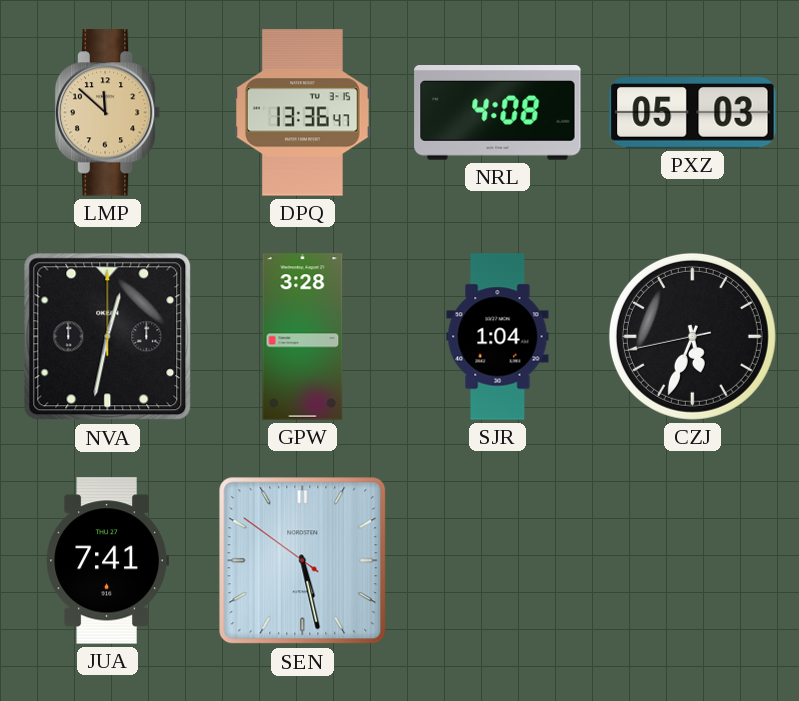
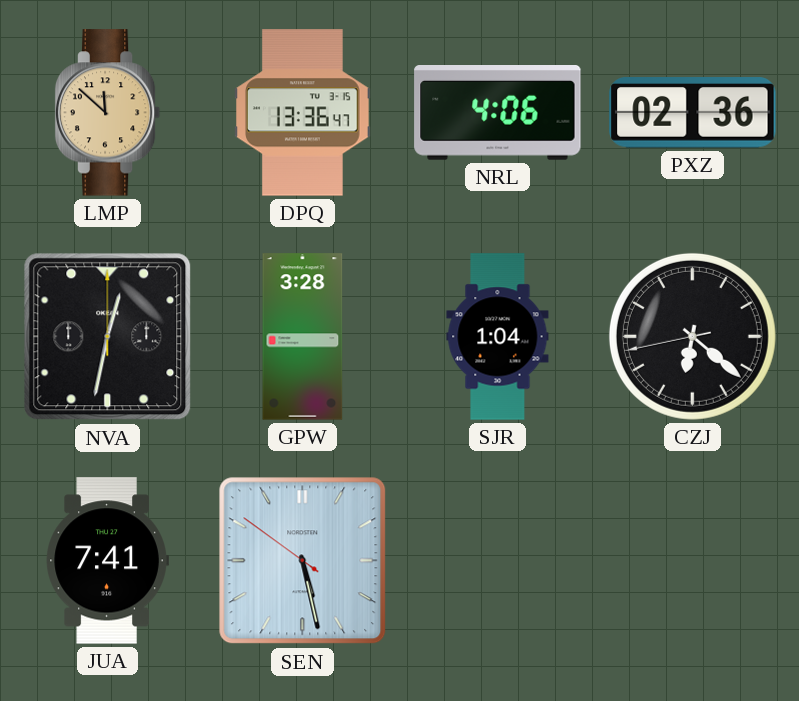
NRL: 4:08 -> 4:06
PXZ: 05:03 -> 02:36
CZJ: 5:33 -> 6:21
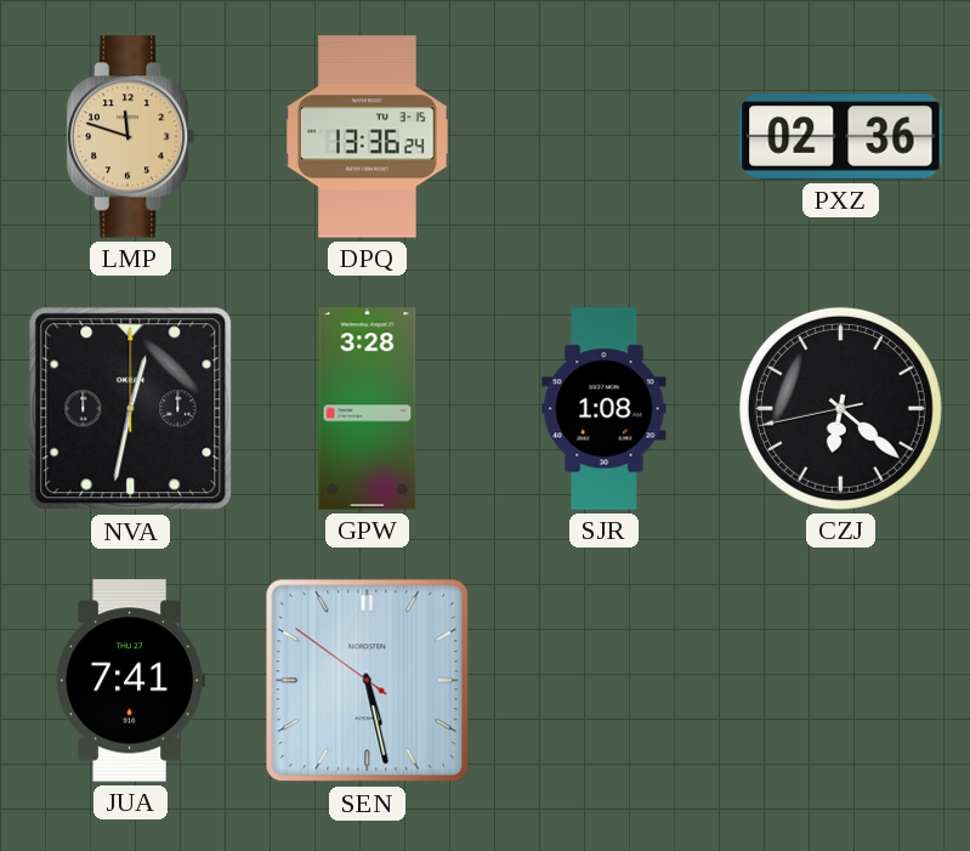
LMP: 11:52 -> 11:48
DPQ: 13:36:47 -> 13:36:24
NRL: 4:06 -> none
SJR: 1:04 -> 1:08
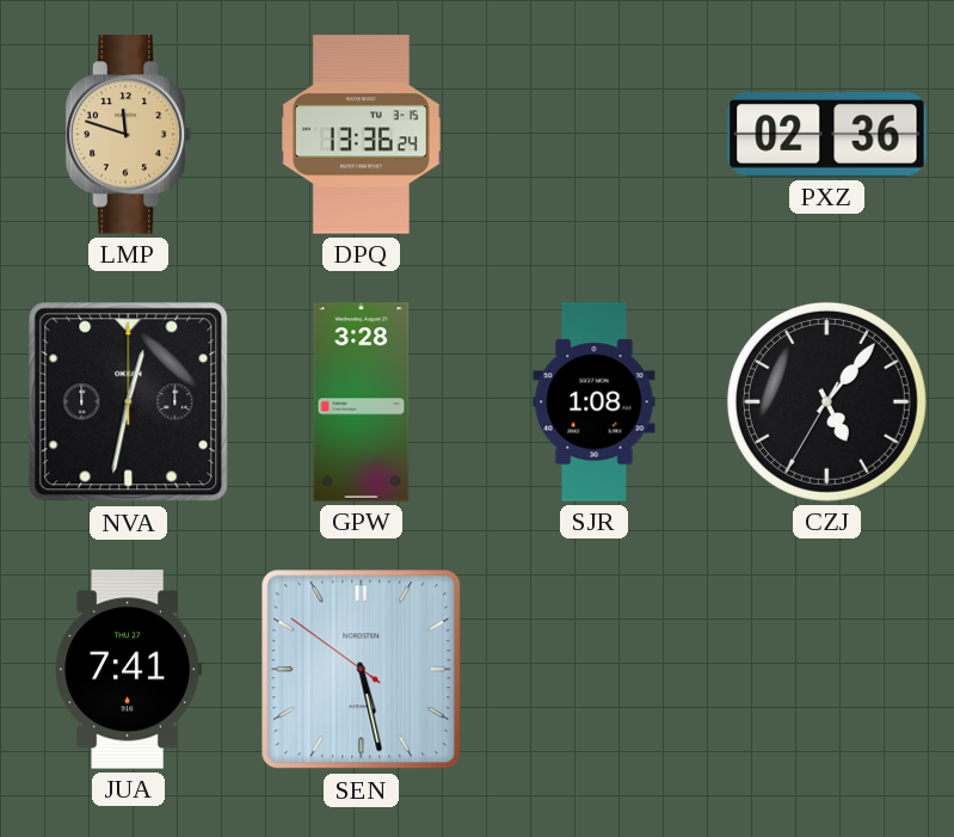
CZJ: 6:21 -> 5:06
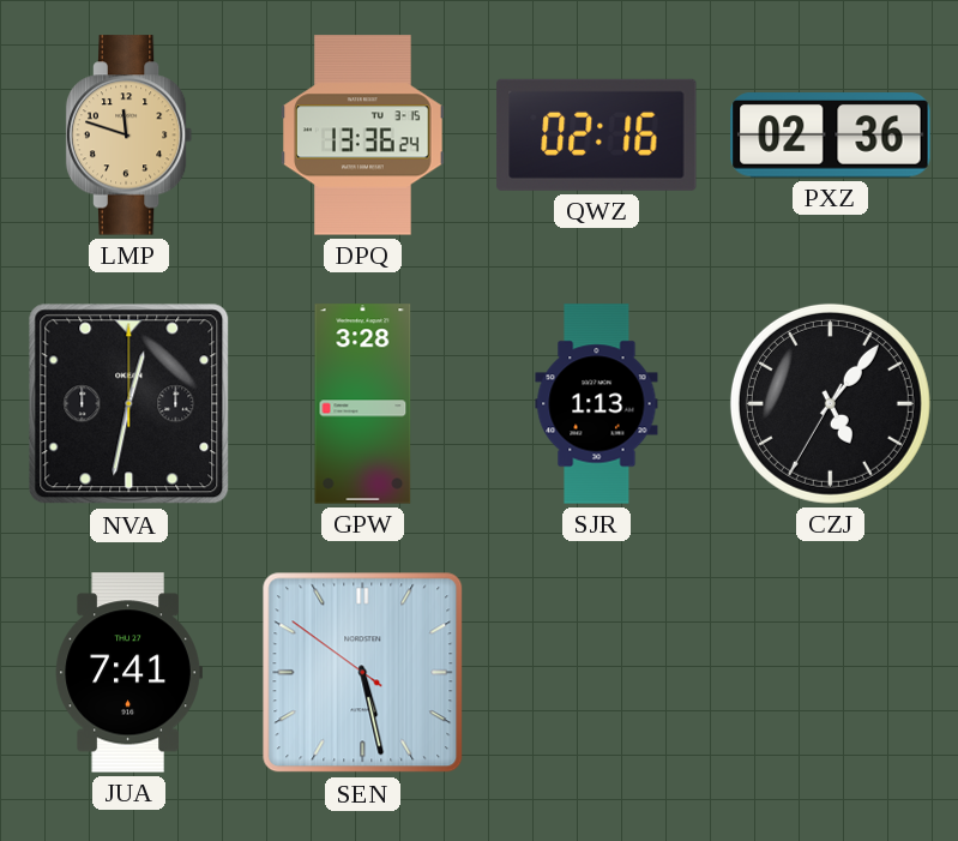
QWZ: none -> 02:16
SJR: 1:08 -> 1:13
